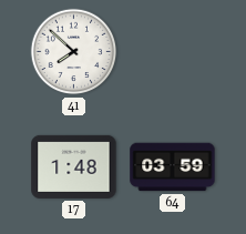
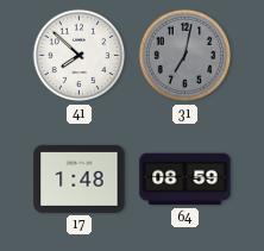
31: none -> 7:02
64: 03:59 -> 08:59
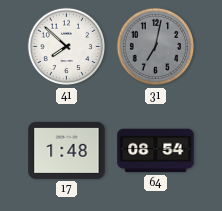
64: 08:59 -> 08:54
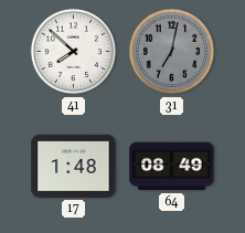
64: 08:54 -> 08:49
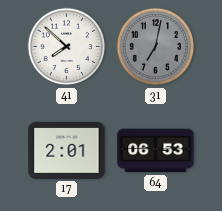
17: 1:48 -> 2:01
64: 08:49 -> 06:53
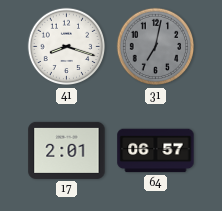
41: 7:52 -> 8:18
64: 06:53 -> 06:57
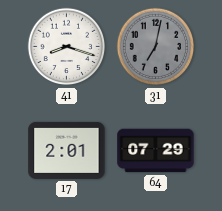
64: 06:57 -> 07:29
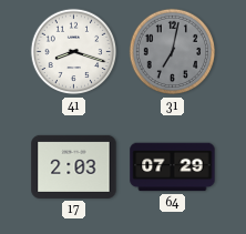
17: 2:01 -> 2:03
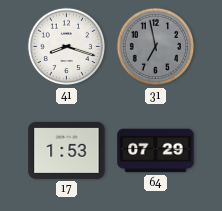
31: 7:02 -> 6:58
17: 2:03 -> 1:53
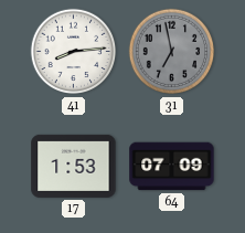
41: 8:18 -> 8:14
64: 07:29 -> 07:09
